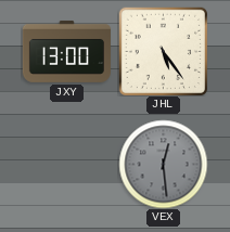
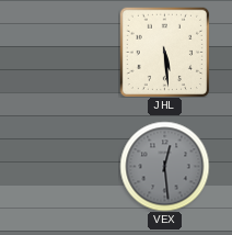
JXY: 13:00 -> none
JHL: 5:24 -> 5:29
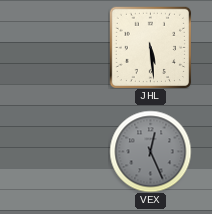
VEX: 12:29 -> 12:26
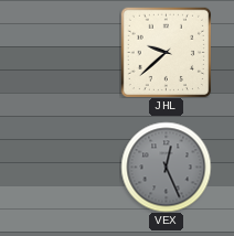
JHL: 5:29 -> 9:38
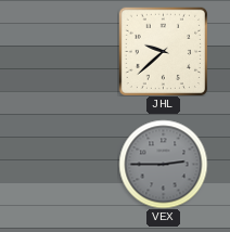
VEX: 12:26 -> 2:45
